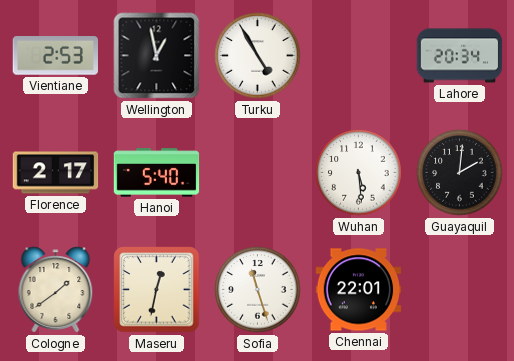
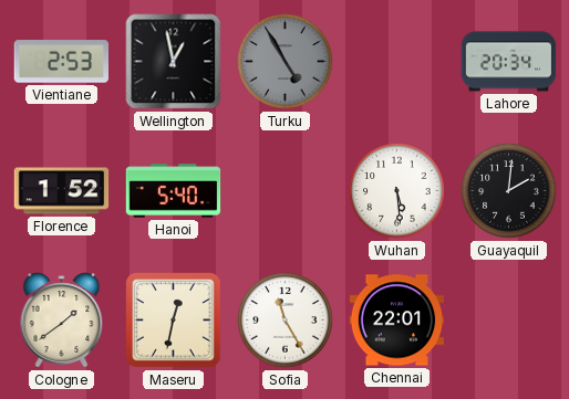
Turku dial: white -> grey
Florence: 2:17 -> 1:52
Sofia: 11:27 -> 11:25
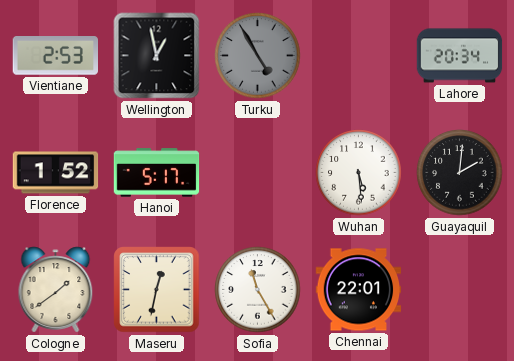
Hanoi: 5:40 -> 5:17
